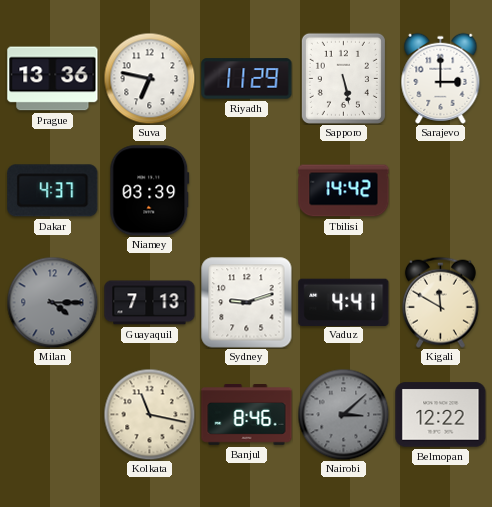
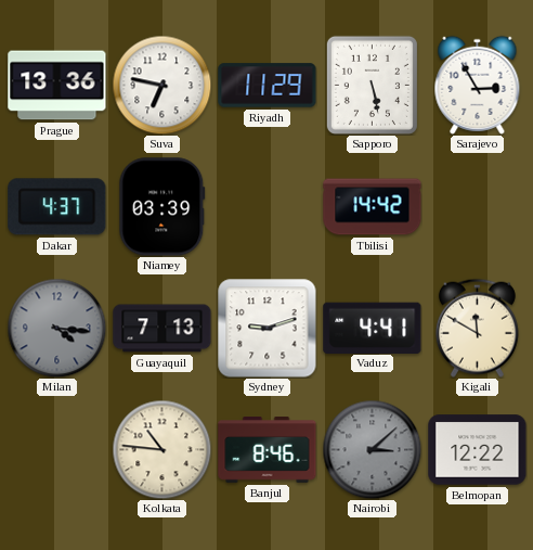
Sarajevo: 3:00 -> 2:55
Milan: 4:15 -> 4:16
Kolkata: 11:17 -> 10:46
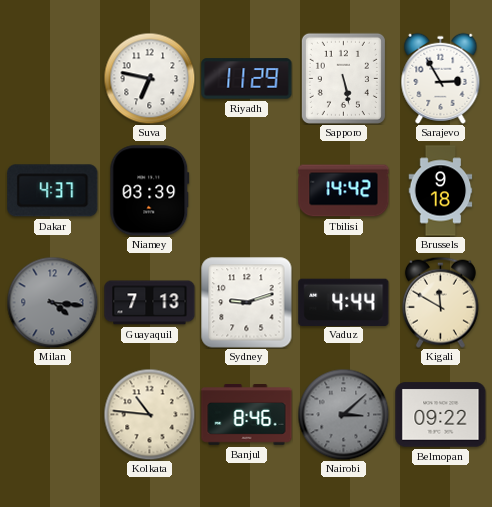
Prague: 13:36 -> none
Brussels: none -> 9:18
Vaduz: 4:41 -> 4:44
Belmopan: 12:22 -> 09:22
